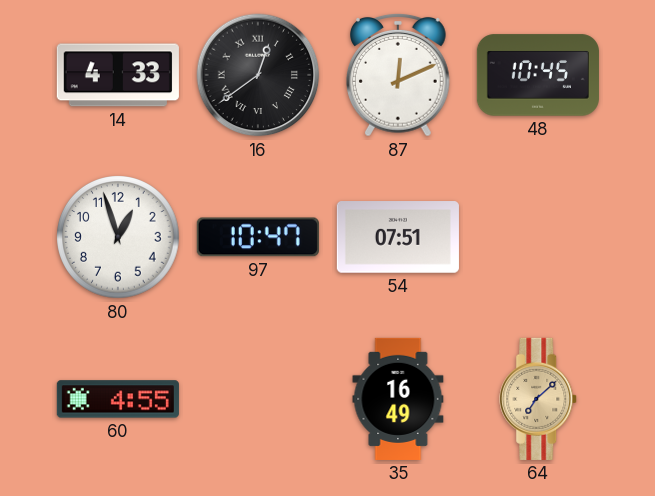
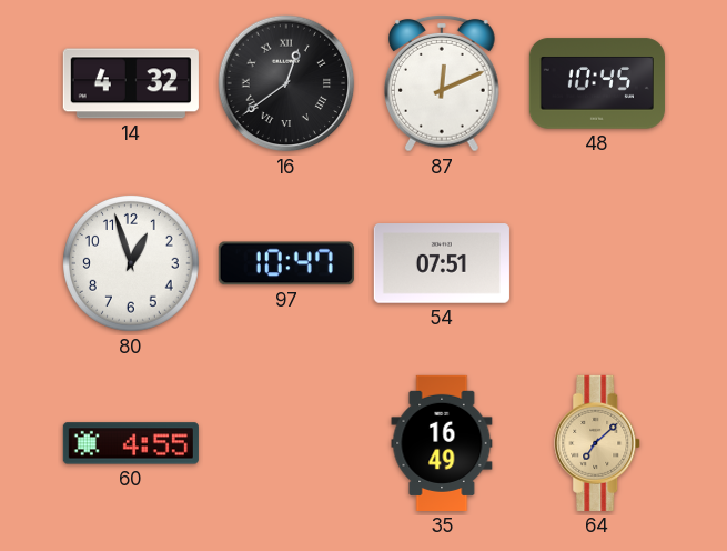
14: 4:33 -> 4:32
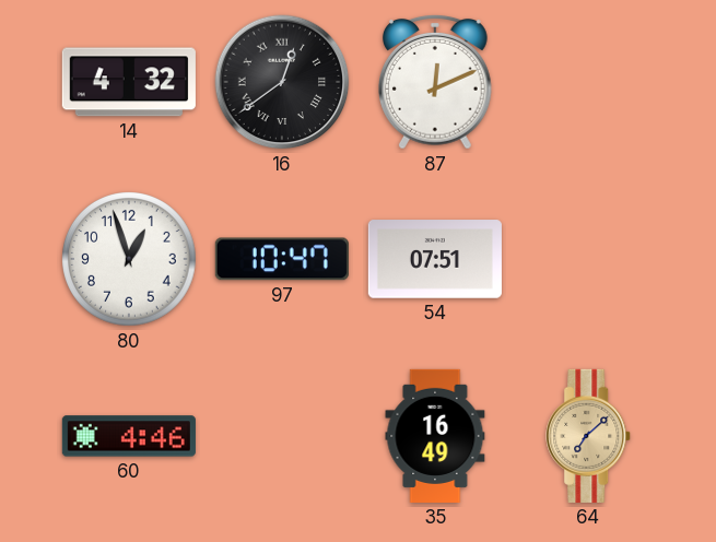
48: 10:45 -> none
60: 4:55 -> 4:46
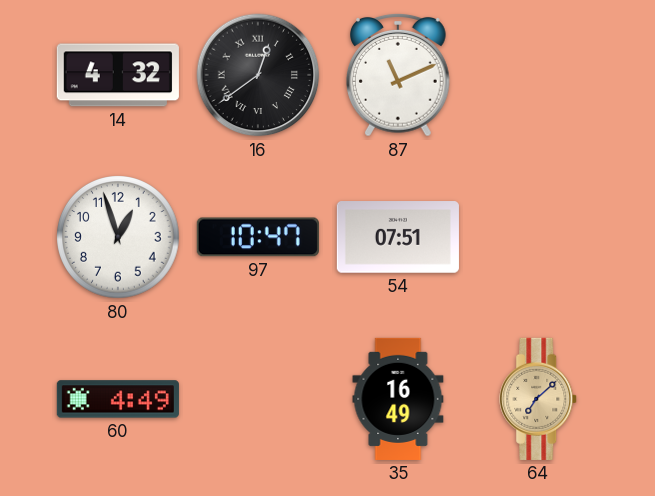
87: 12:11 -> 11:11
60: 4:46 -> 4:49
